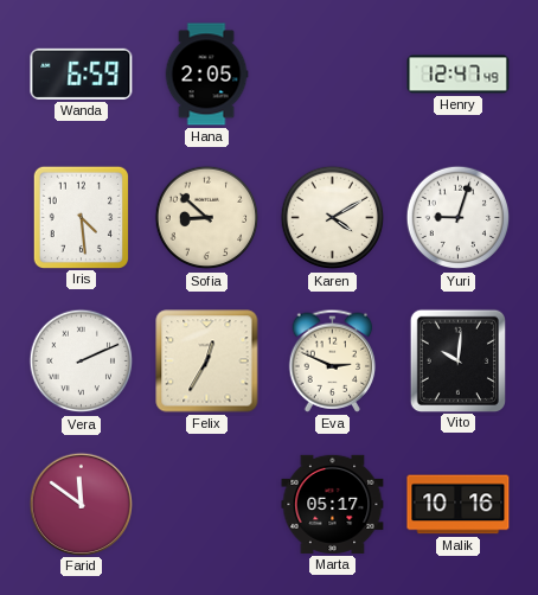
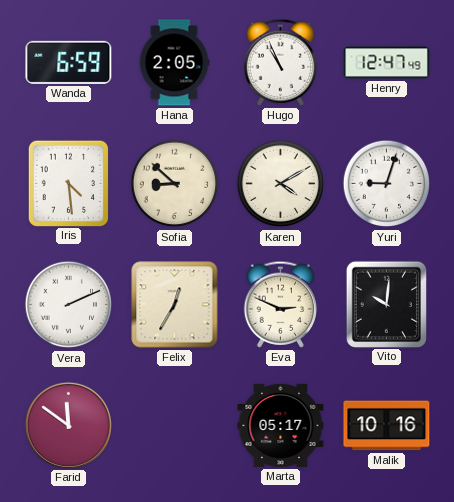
Hugo: none -> 10:56
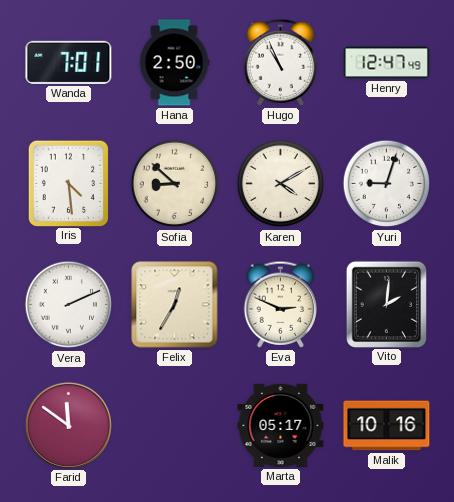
Wanda: 6:59 -> 7:01
Hana: 2:05 -> 2:50
Vito: 10:01 -> 2:01
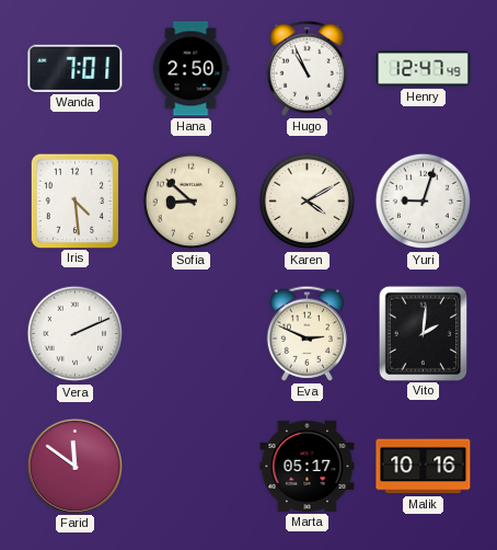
Felix: 12:35 -> none
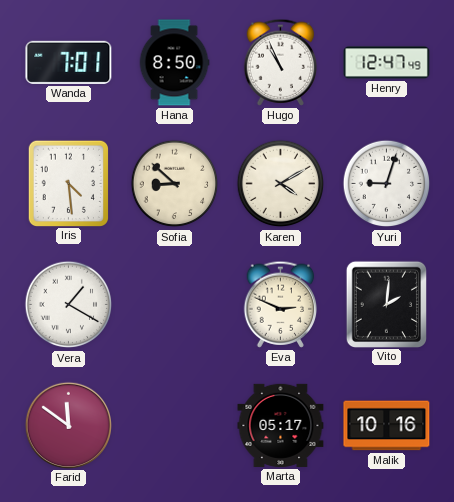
Hana: 2:50 -> 8:50
Vera: 2:11 -> 1:20
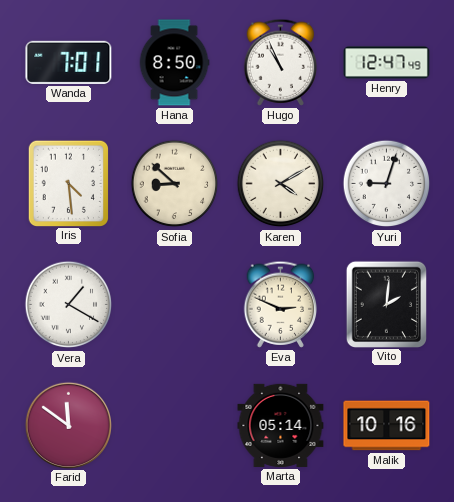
Marta: 05:17 -> 05:14
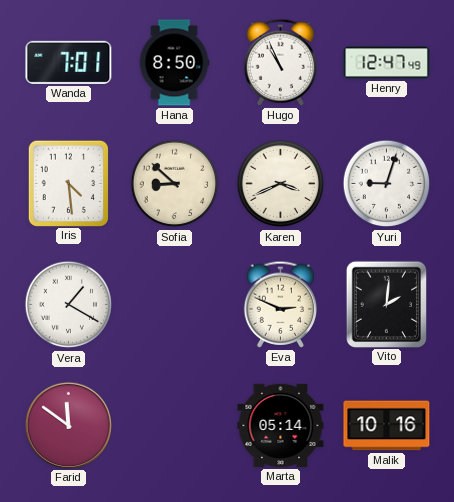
Karen: 4:10 -> 3:41
